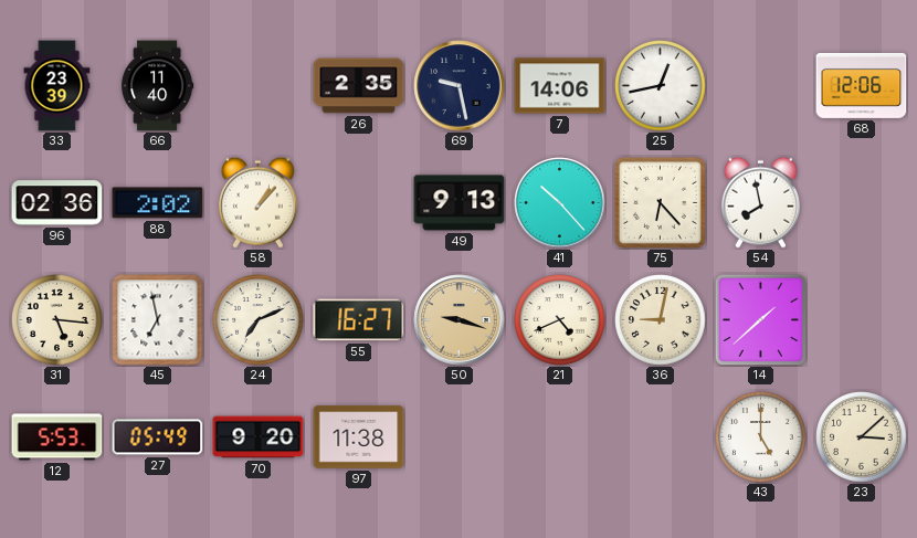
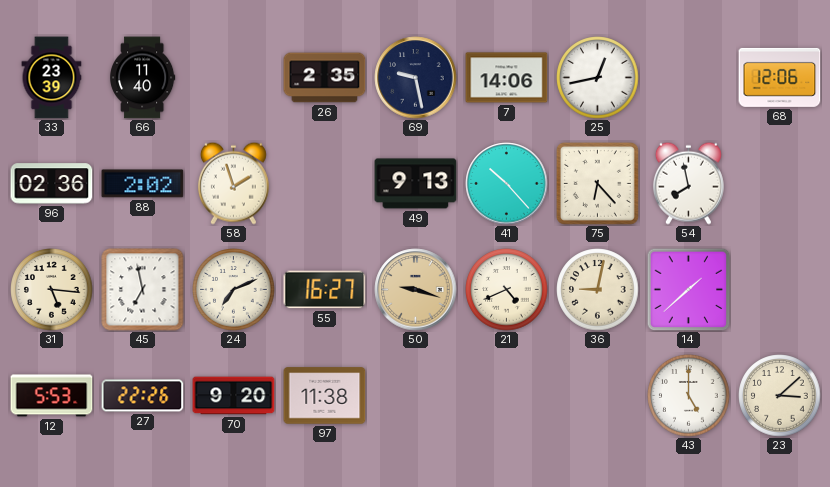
58: 1:07 -> 1:57
27: 05:49 -> 22:26
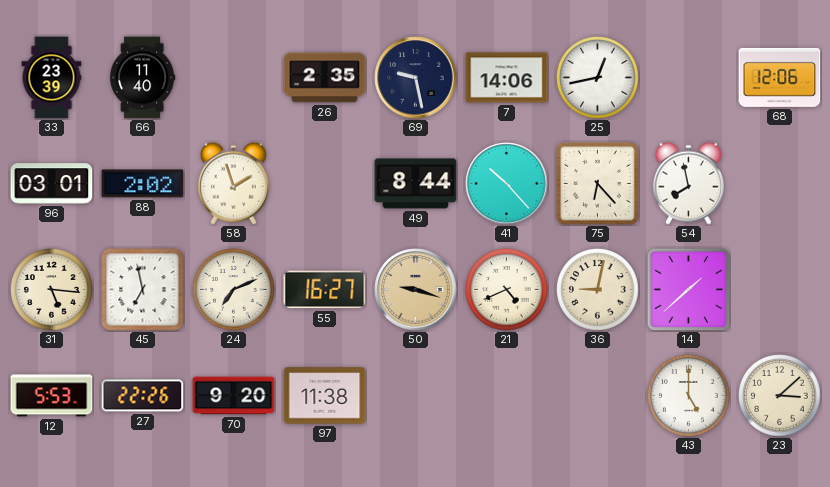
96: 02:36 -> 03:01
49: 9:13 -> 8:44
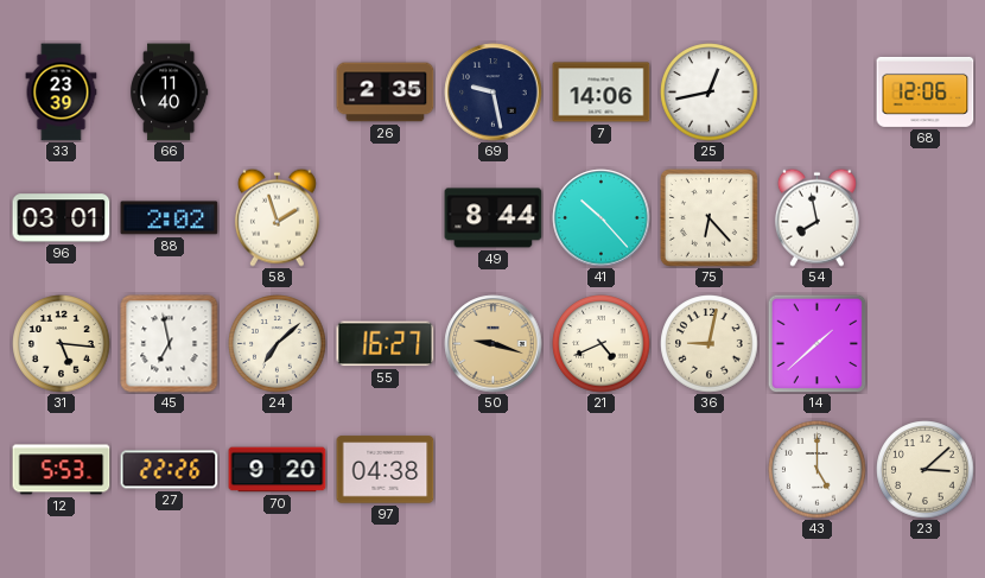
24: 7:11 -> 7:08
97: 11:38 -> 04:38
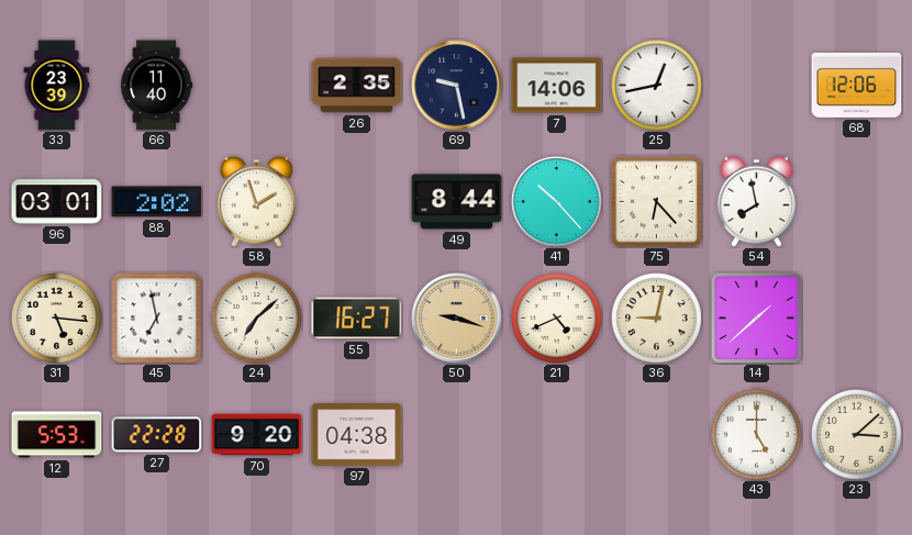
27: 22:26 -> 22:28
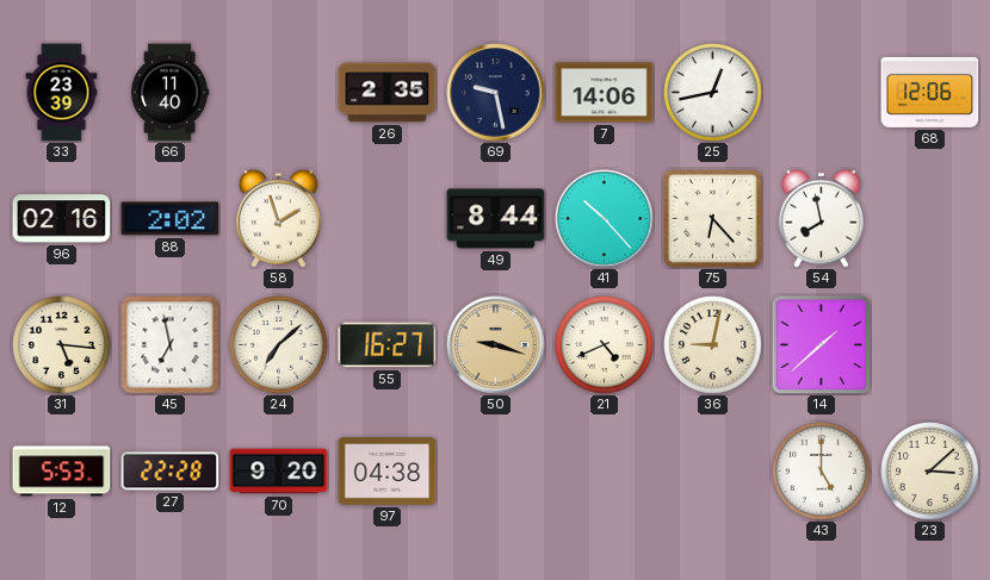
96: 03:01 -> 02:16
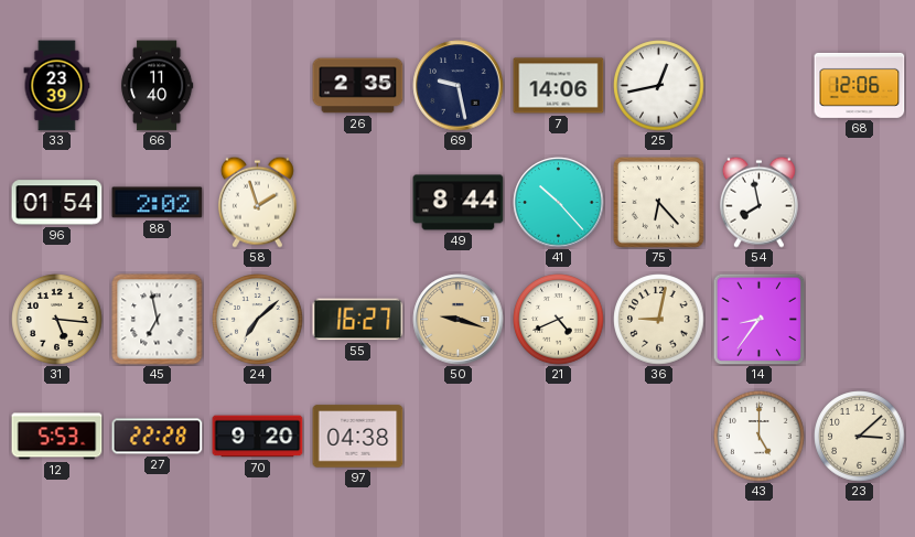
96: 02:16 -> 01:54
14: 1:38 -> 8:36
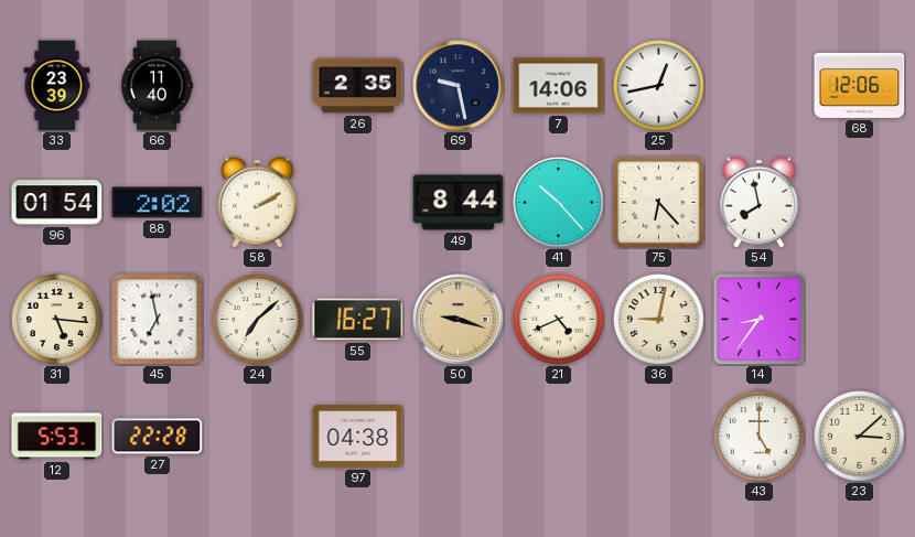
58: 1:57 -> 2:10
70: 9:20 -> none
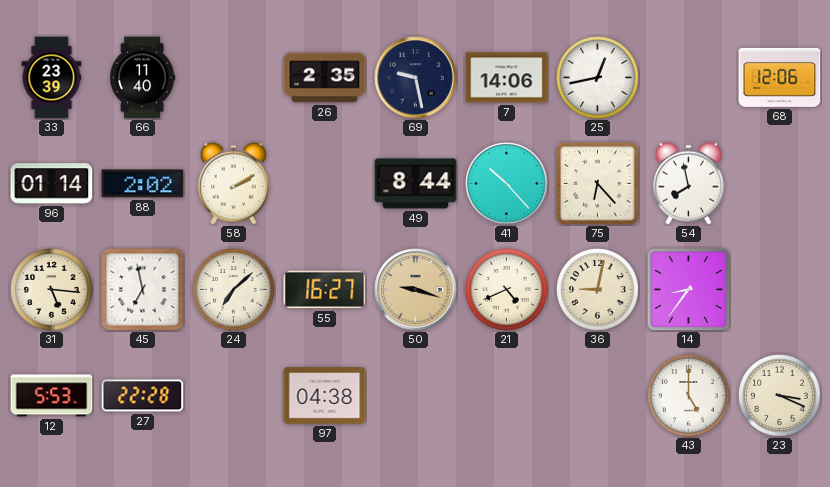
96: 01:54 -> 01:14
23: 3:08 -> 3:19
